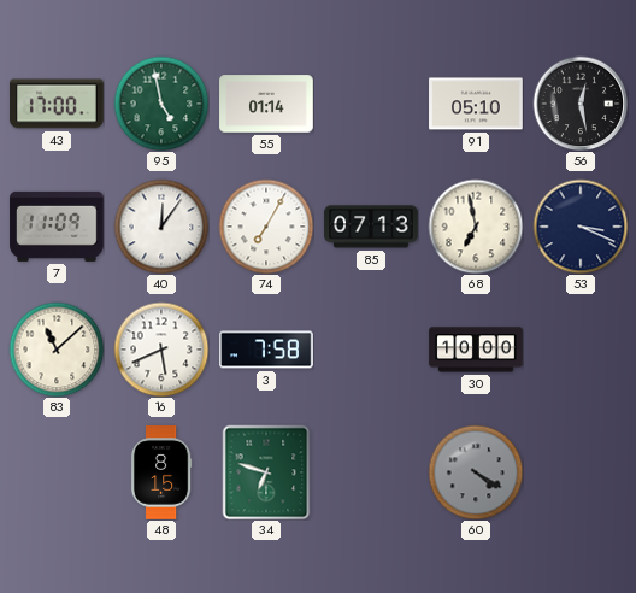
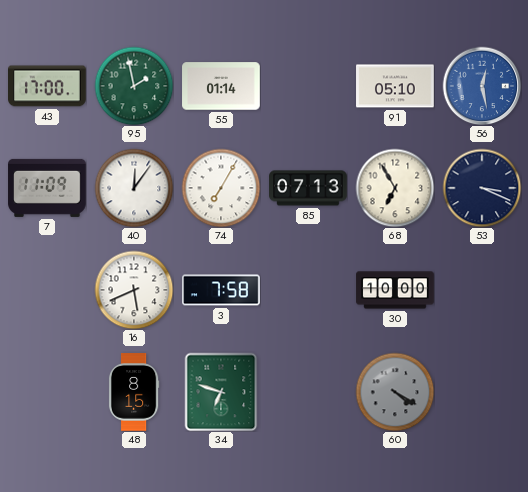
95: 4:58 -> 1:58
56 dial: black -> blue
68: 6:58 -> 6:55
83: 11:08 -> none
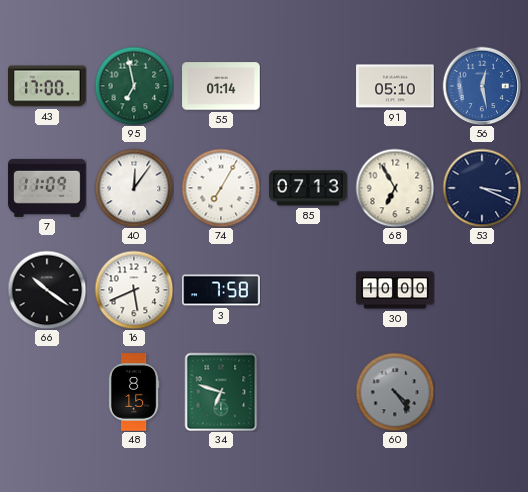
95: 1:58 -> 6:58
66: none -> 10:21
60: 4:20 -> 4:24
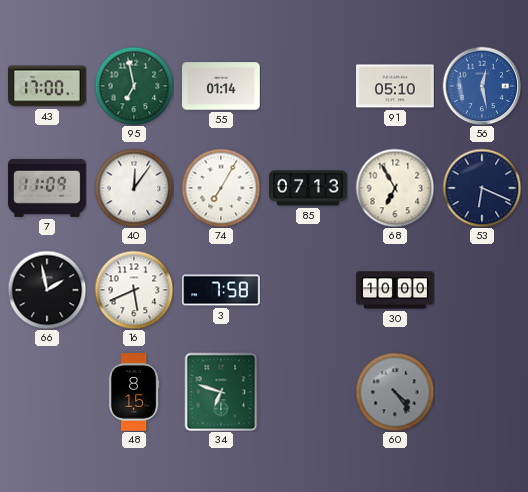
53: 3:19 -> 6:19
66: 10:21 -> 1:58
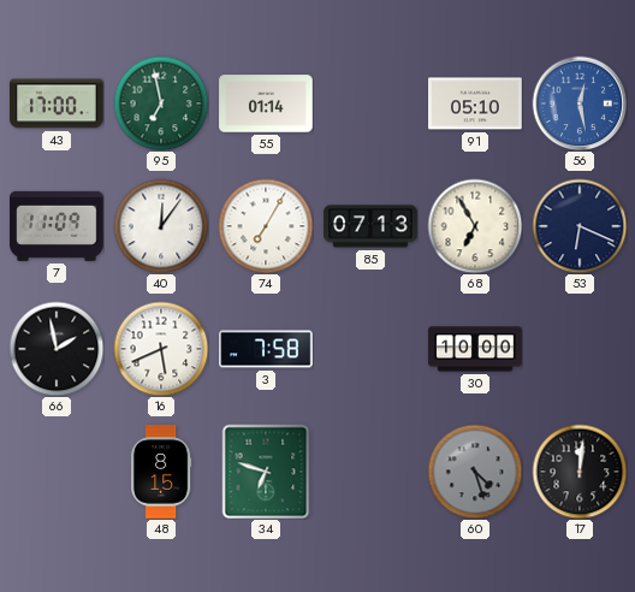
60: 4:24 -> 4:27
17: none -> 12:01
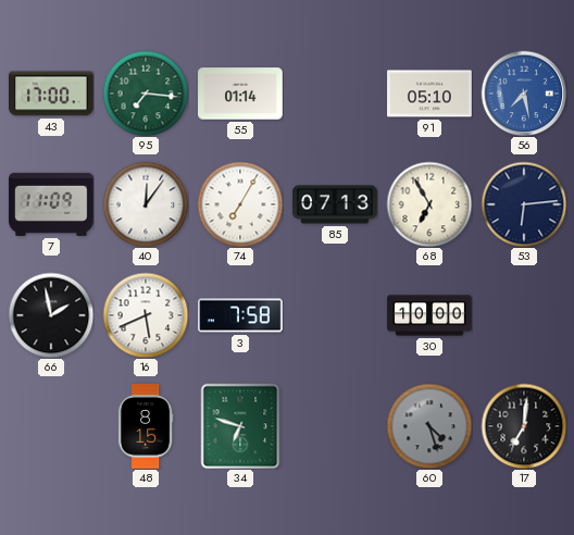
95: 6:58 -> 7:16
56: 12:28 -> 7:28
53: 6:19 -> 6:14
17: 12:01 -> 7:01
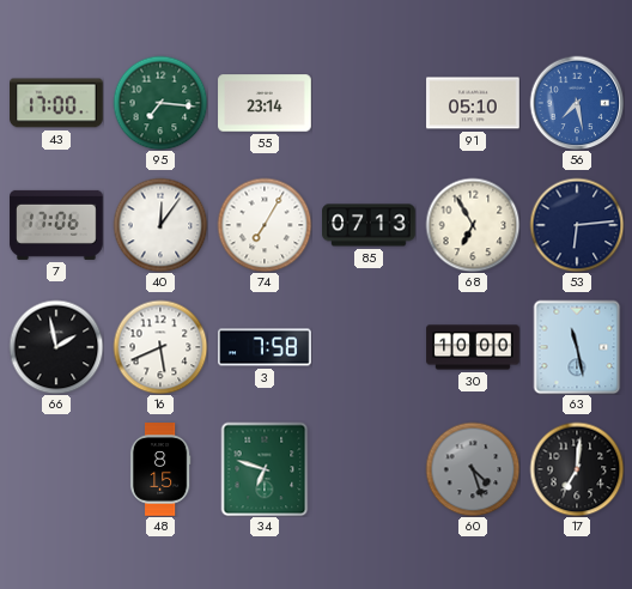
55: 01:14 -> 23:14
7: 11:09 -> 17:06
63: none -> 11:28
